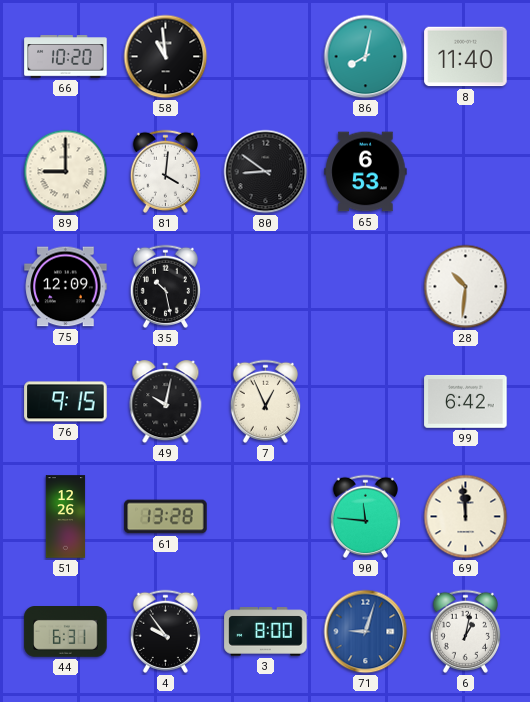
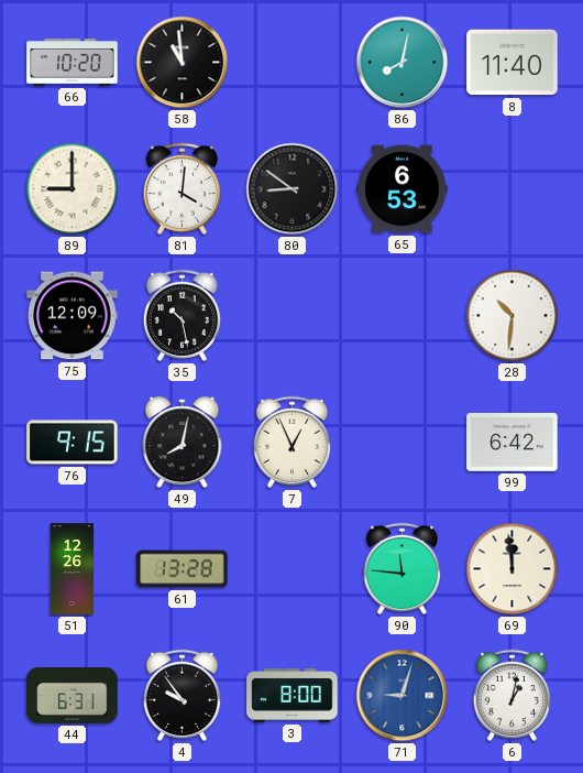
49: 10:02 -> 8:02
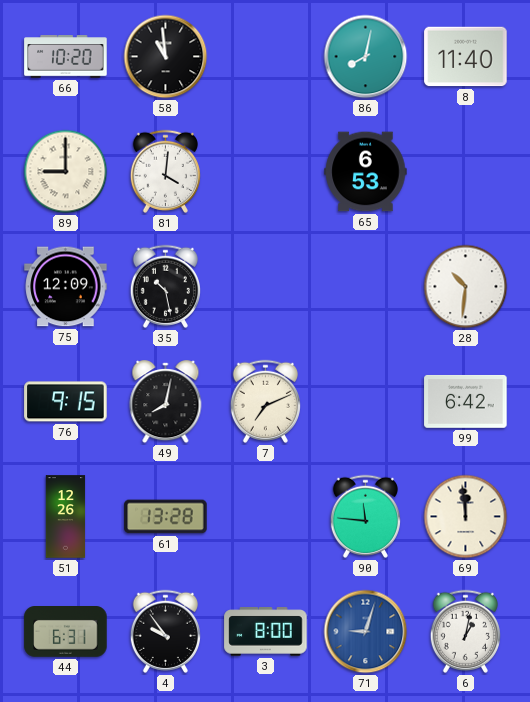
80: 8:51 -> none
7: 12:56 -> 7:11
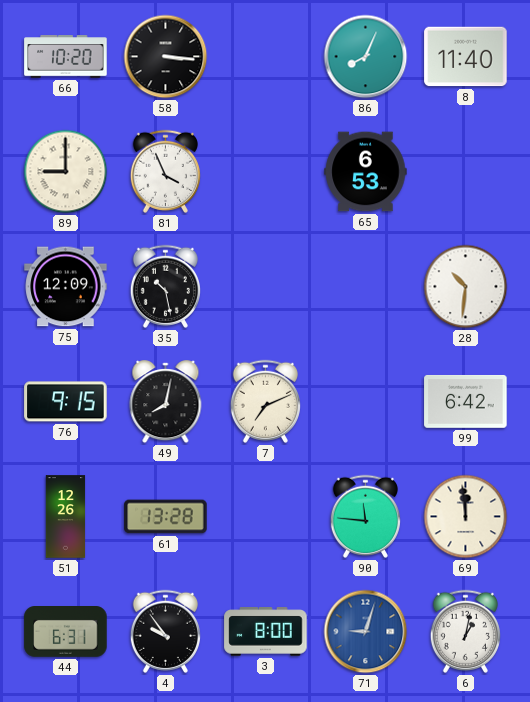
58: 10:59 -> 3:16
86: 8:02 -> 8:04
81: 4:01 -> 3:56
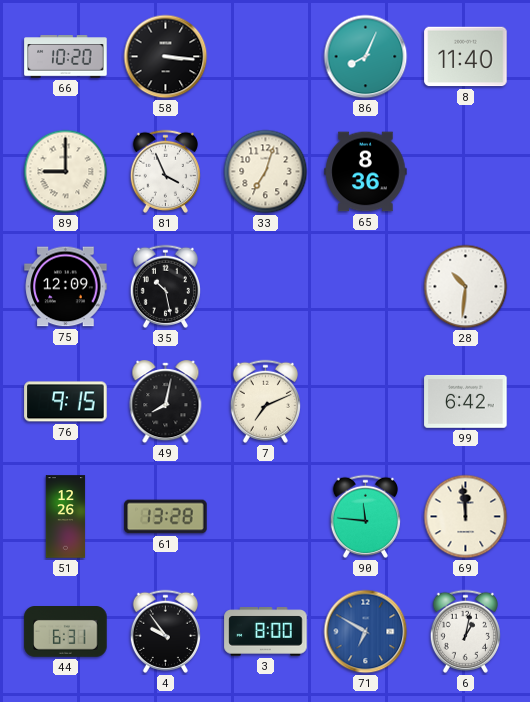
33: none -> 7:03
65: 6:53 -> 8:36
71: 9:03 -> 6:50
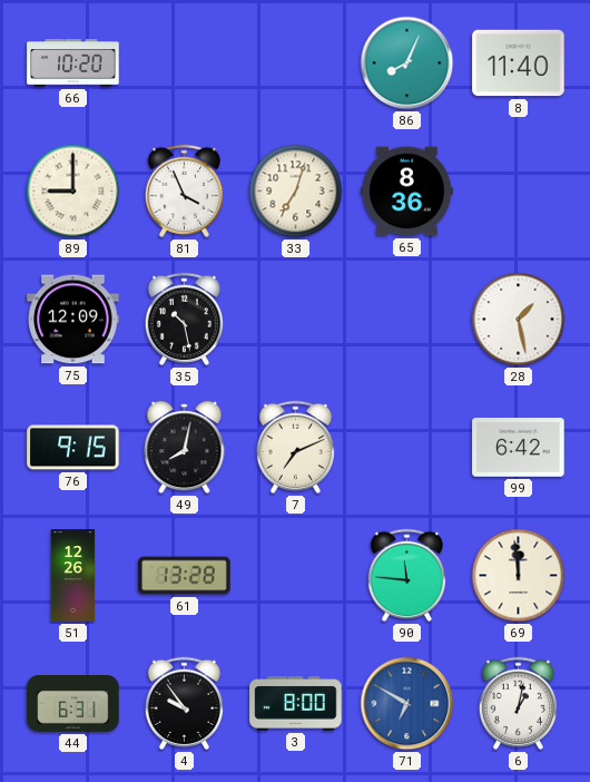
58: 3:16 -> none
28: 10:31 -> 1:28
